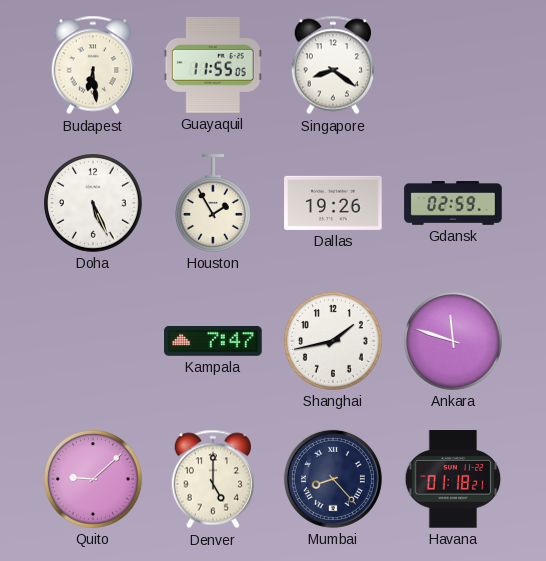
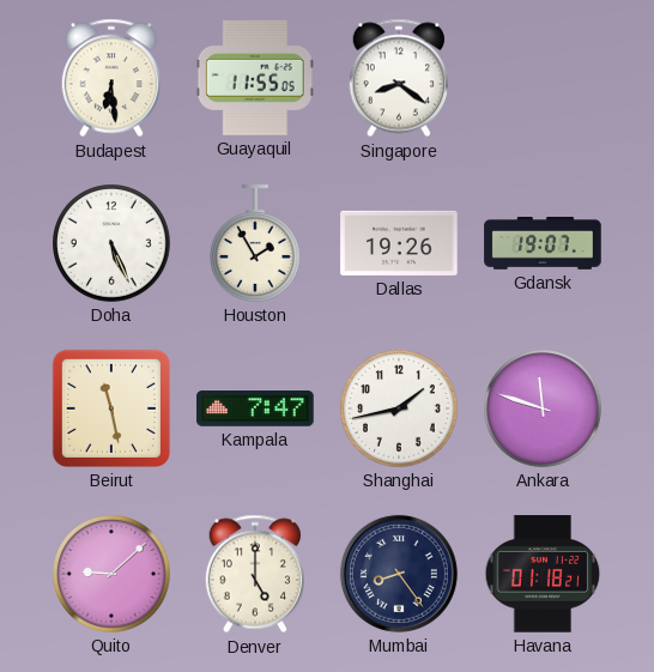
Gdansk: 02:59 -> 19:07
Beirut: none -> 11:28
Mumbai: 8:23 -> 8:24
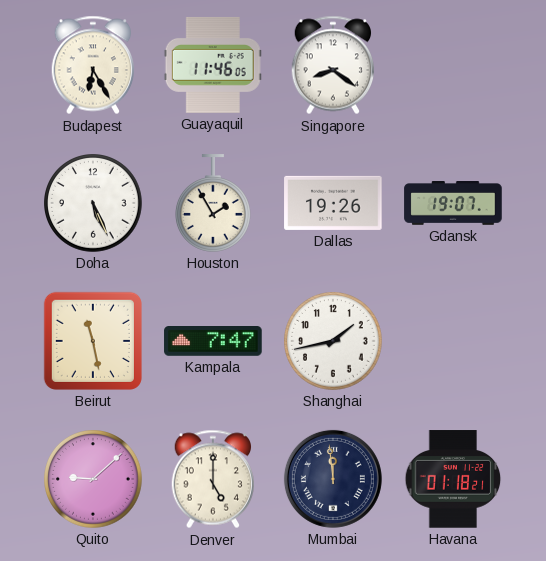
Budapest: 6:29 -> 6:25
Guayaquil: 11:55 -> 11:46
Ankara: 11:48 -> none
Mumbai: 8:24 -> 11:59
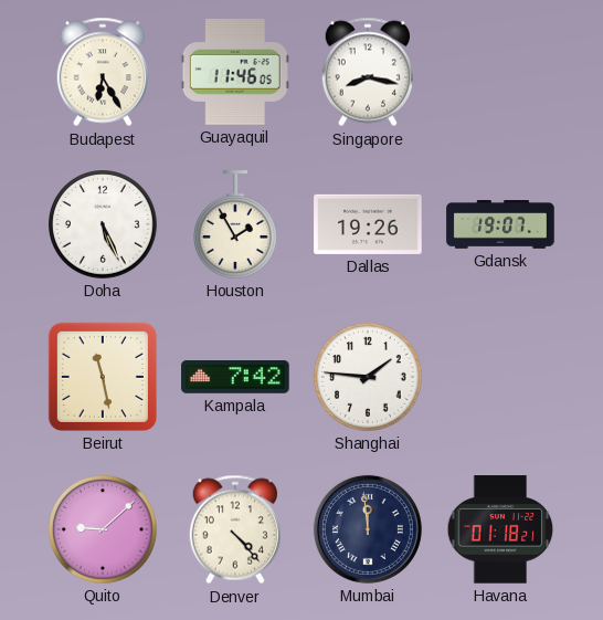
Singapore: 8:21 -> 8:17
Kampala: 7:47 -> 7:42
Shanghai: 1:43 -> 1:46
Denver: 5:00 -> 4:23
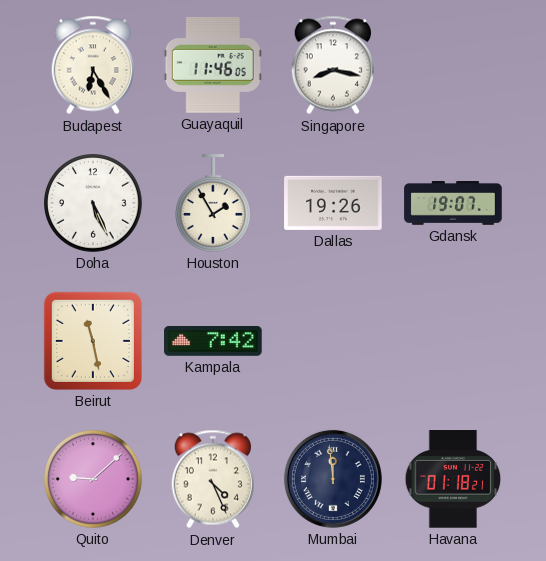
Shanghai: 1:46 -> none
Denver: 4:23 -> 4:26
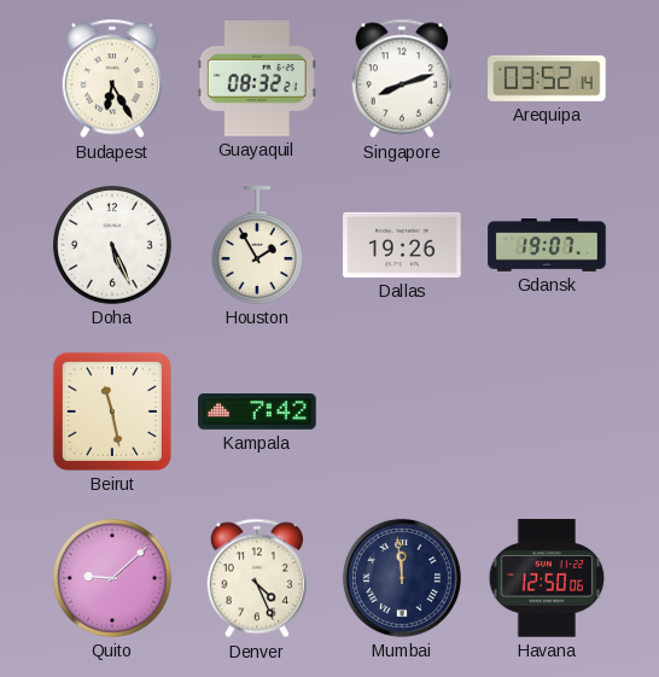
Guayaquil: 11:46 -> 08:32
Singapore: 8:17 -> 8:12
Arequipa: none -> 03:52
Havana: 01:18 -> 12:50
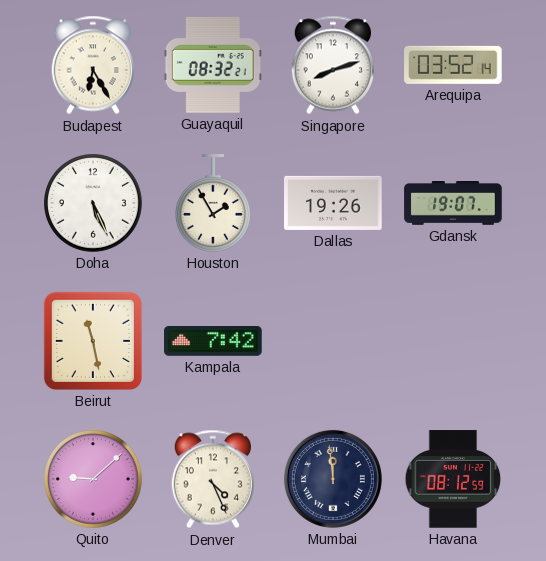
Havana: 12:50 -> 08:12
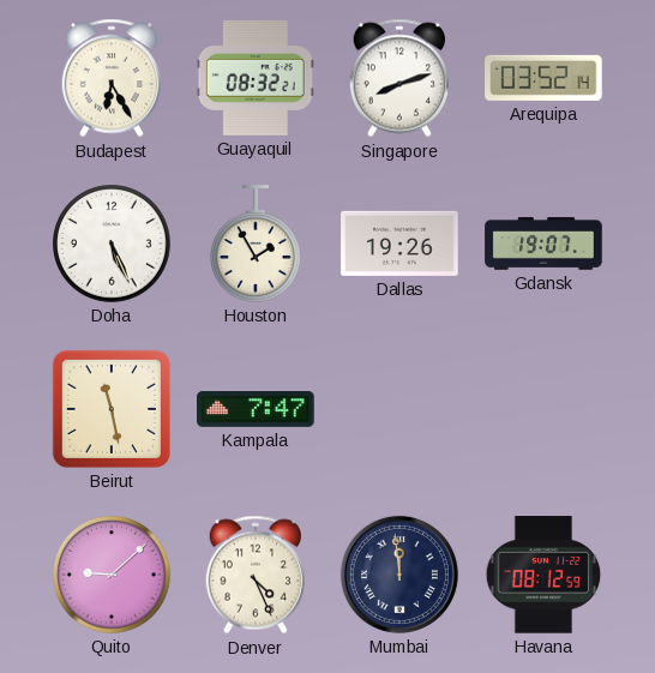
Kampala: 7:42 -> 7:47
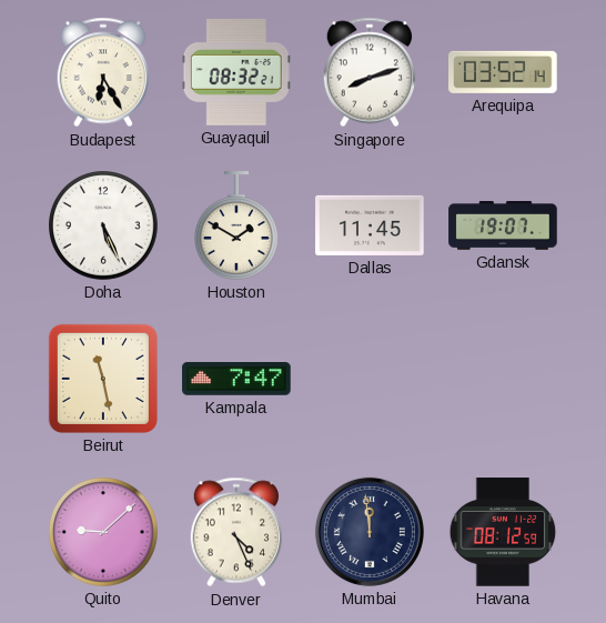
Houston: 1:55 -> 1:50
Dallas: 19:26 -> 11:45
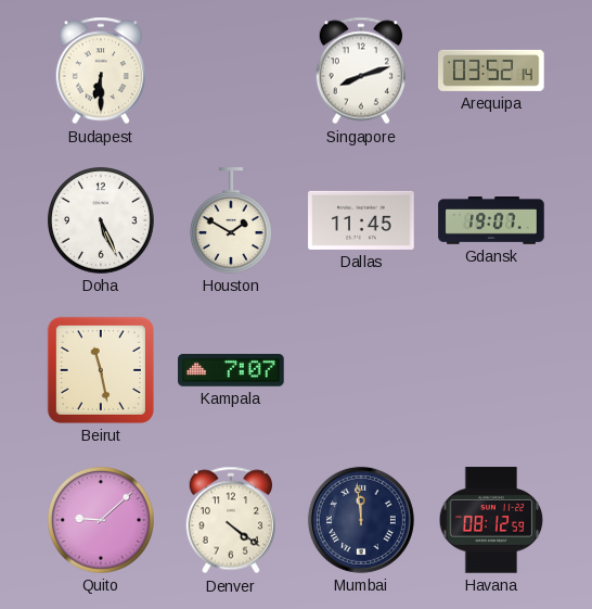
Budapest: 6:25 -> 6:30
Guayaquil: 08:32 -> none
Kampala: 7:47 -> 7:07
Denver: 4:26 -> 4:21
